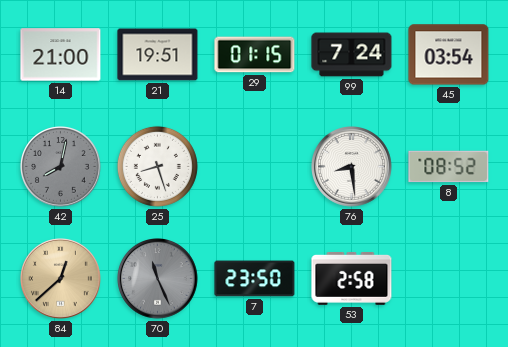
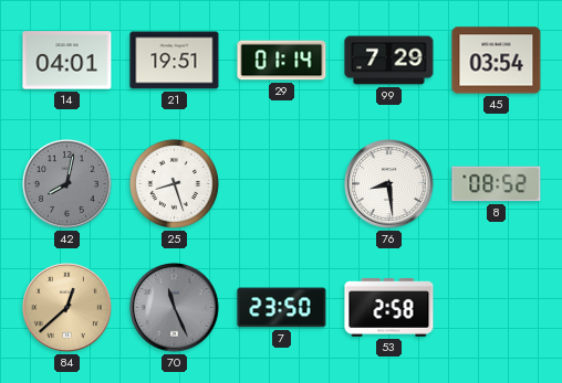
14: 21:00 -> 04:01
29: 01:15 -> 01:14
99: 7:24 -> 7:29
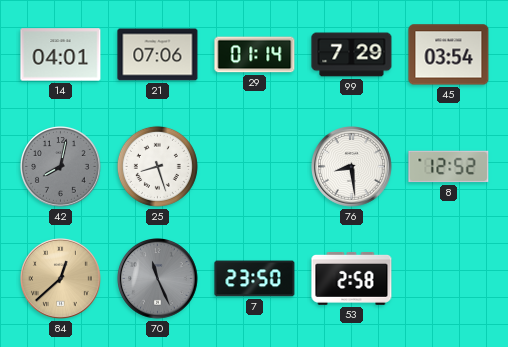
21: 19:51 -> 07:06
8: 08:52 -> 12:52
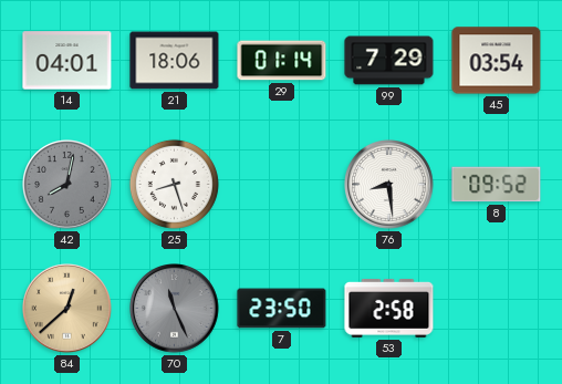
21: 07:06 -> 18:06
8: 12:52 -> 09:52
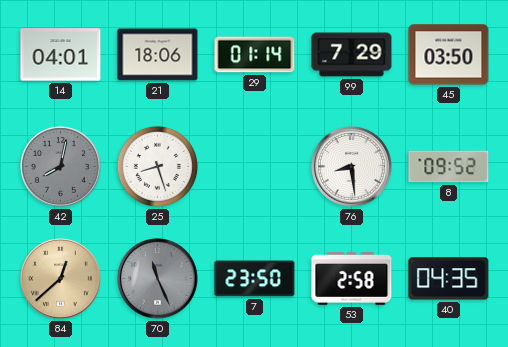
45: 03:54 -> 03:50
40: none -> 04:35
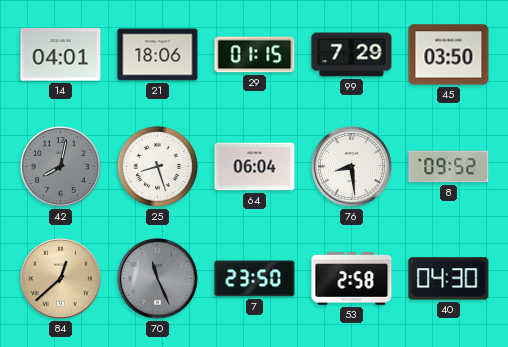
29: 01:14 -> 01:15
64: none -> 06:04
40: 04:35 -> 04:30
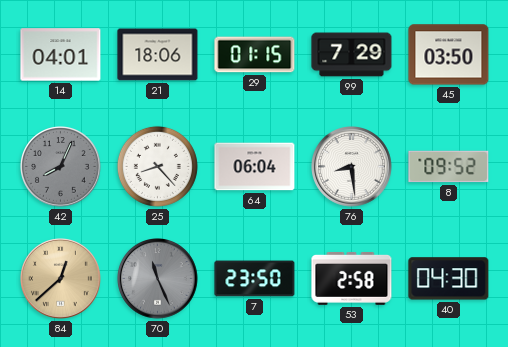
42: 8:02 -> 8:04
25: 8:27 -> 8:23
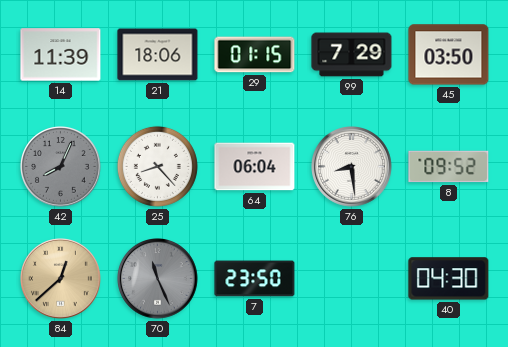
14: 04:01 -> 11:39
53: 2:58 -> none
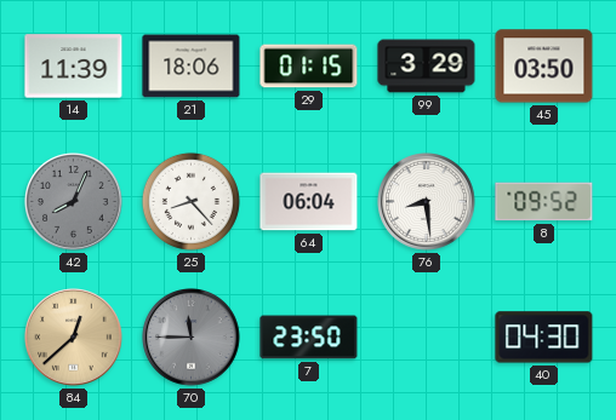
99: 7:29 -> 3:29
70: 11:26 -> 11:45
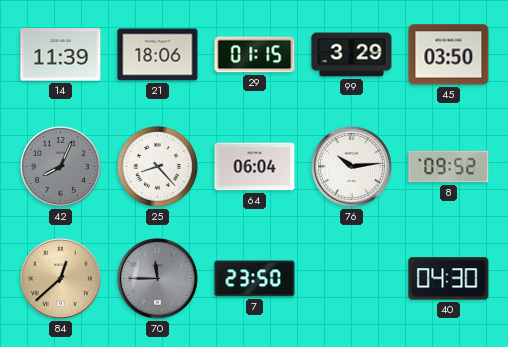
76: 8:29 -> 10:14
